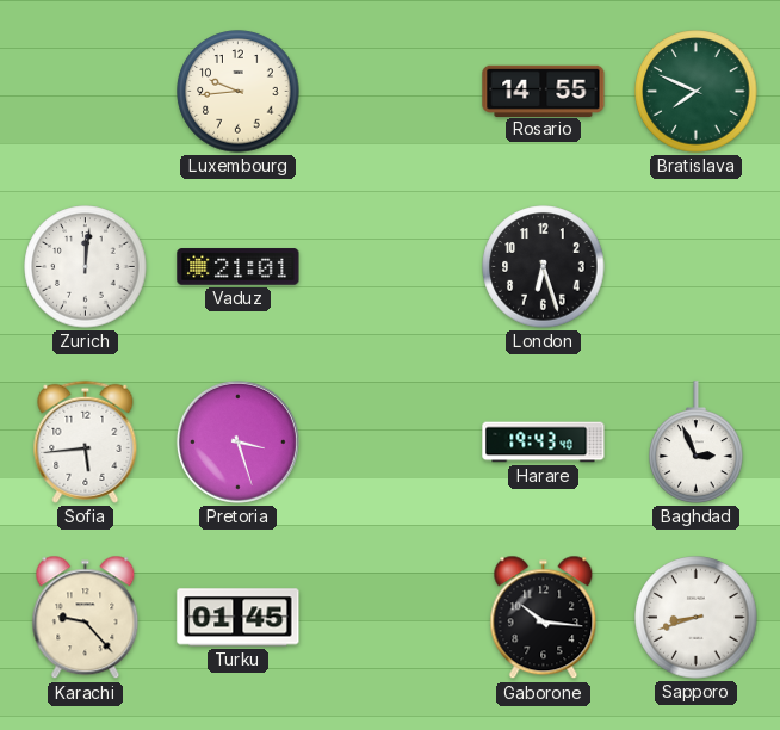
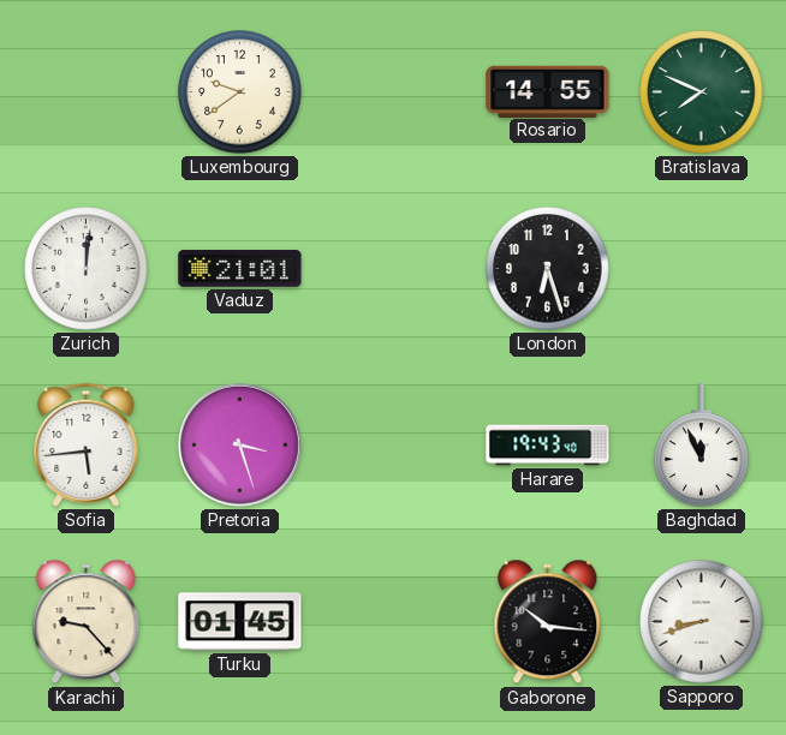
Luxembourg: 9:44 -> 9:39
Baghdad: 2:56 -> 11:56
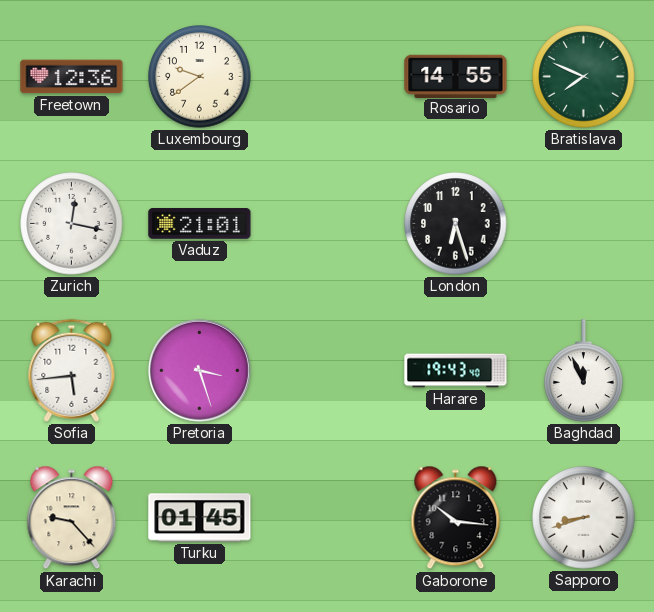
Freetown: none -> 12:36
Zurich: 12:01 -> 12:17
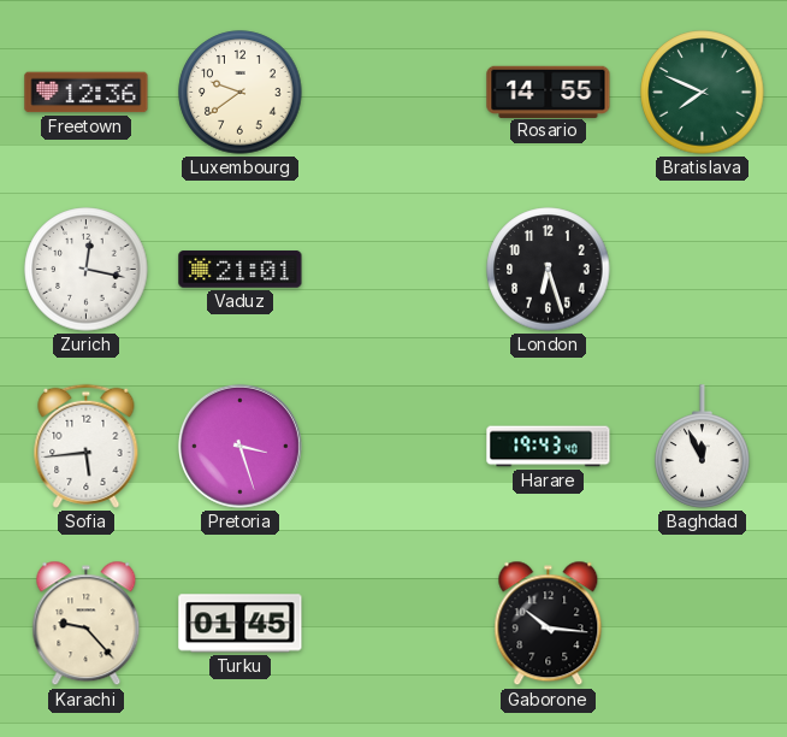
Sapporo: 8:42 -> none
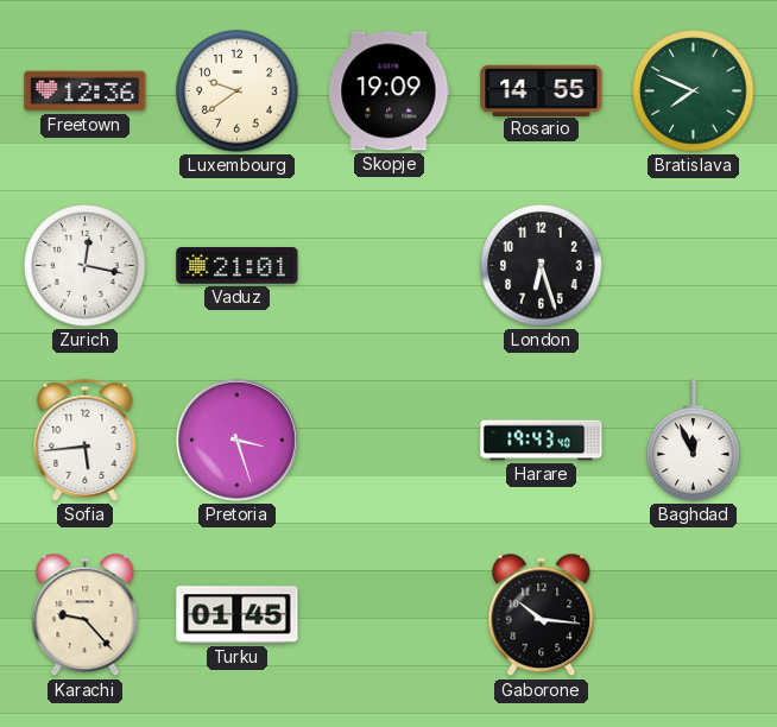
Skopje: none -> 19:09
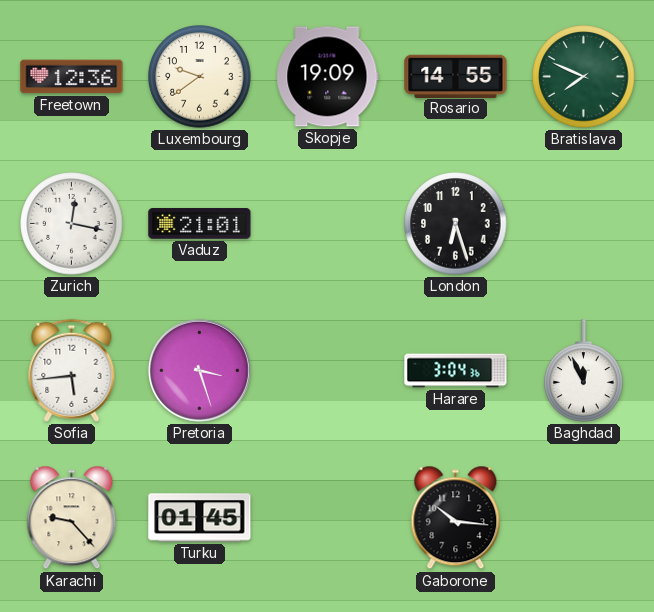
Harare: 19:43 -> 3:04
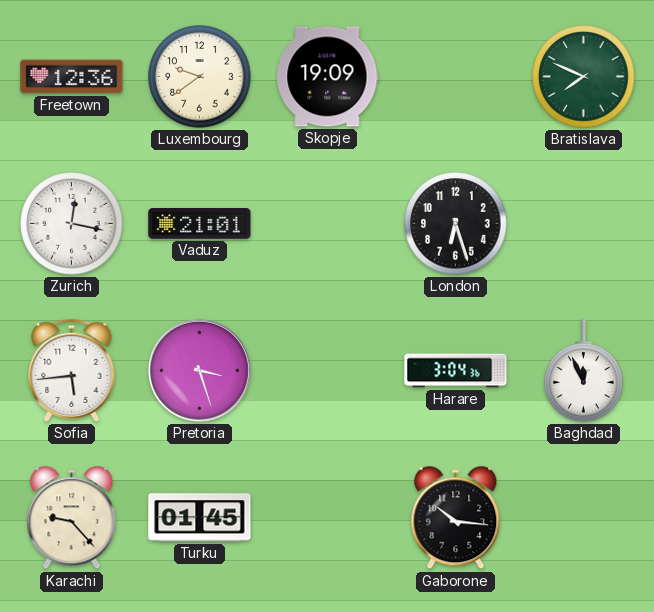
Rosario: 14:55 -> none
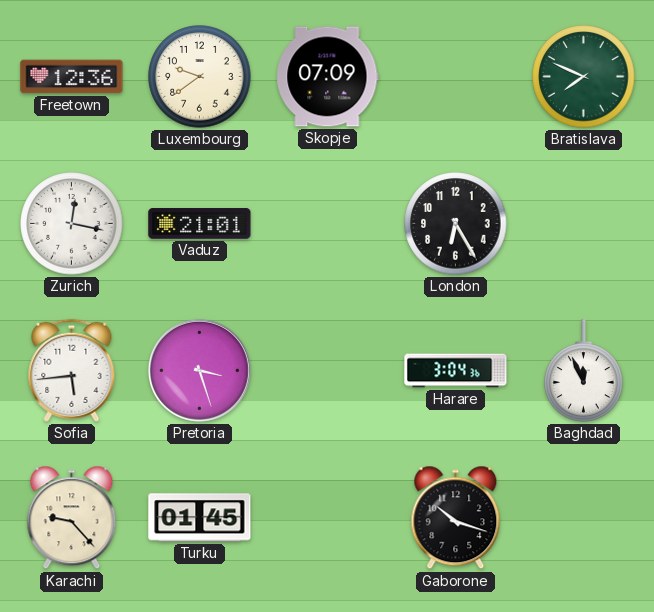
Skopje: 19:09 -> 07:09
London: 6:27 -> 6:25
Gaborone: 10:16 -> 10:18
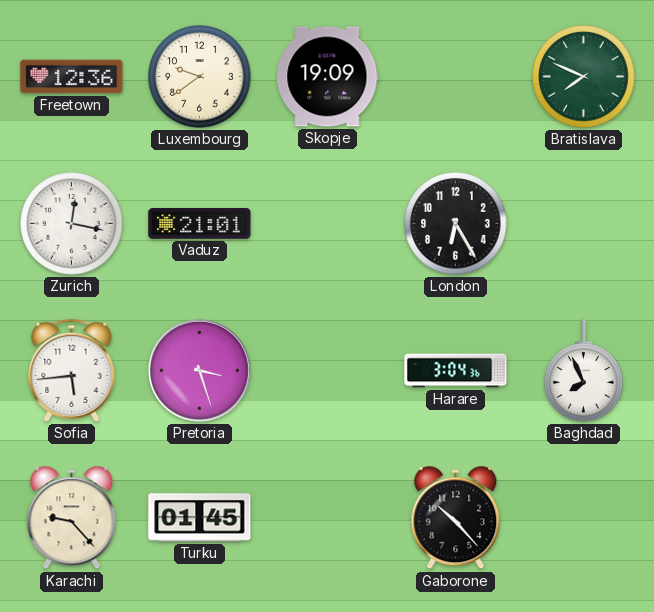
Skopje: 07:09 -> 19:09
Baghdad: 11:56 -> 7:56
Gaborone: 10:18 -> 10:23
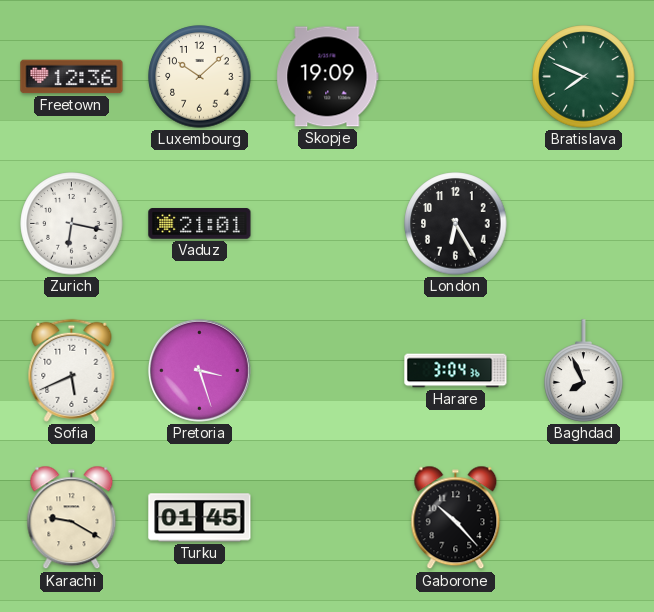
Luxembourg: 9:39 -> 10:08
Zurich: 12:17 -> 6:17
Sofia: 5:44 -> 5:41
Karachi: 9:23 -> 9:20
